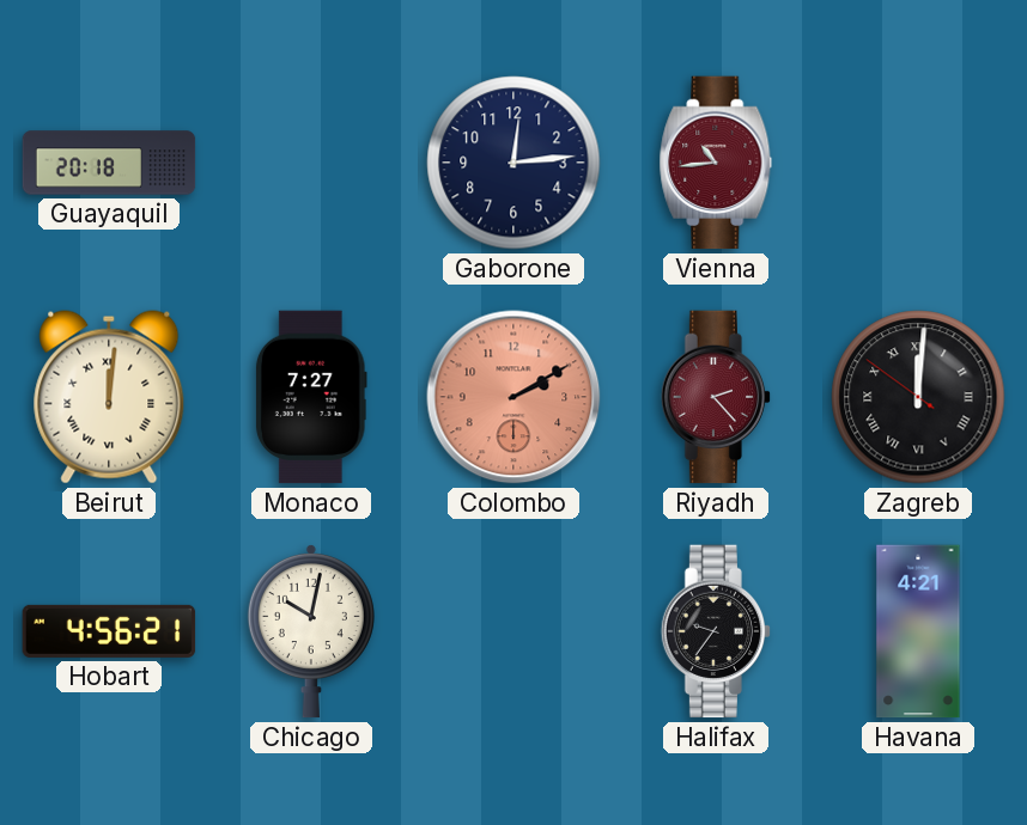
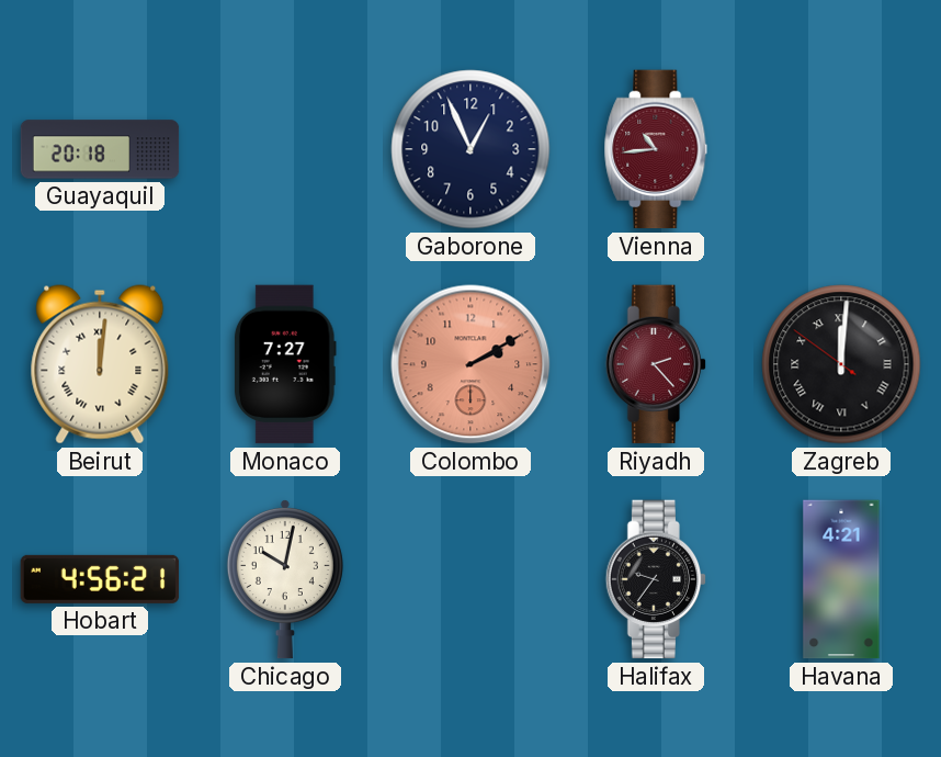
Gaborone: 12:14 -> 12:56
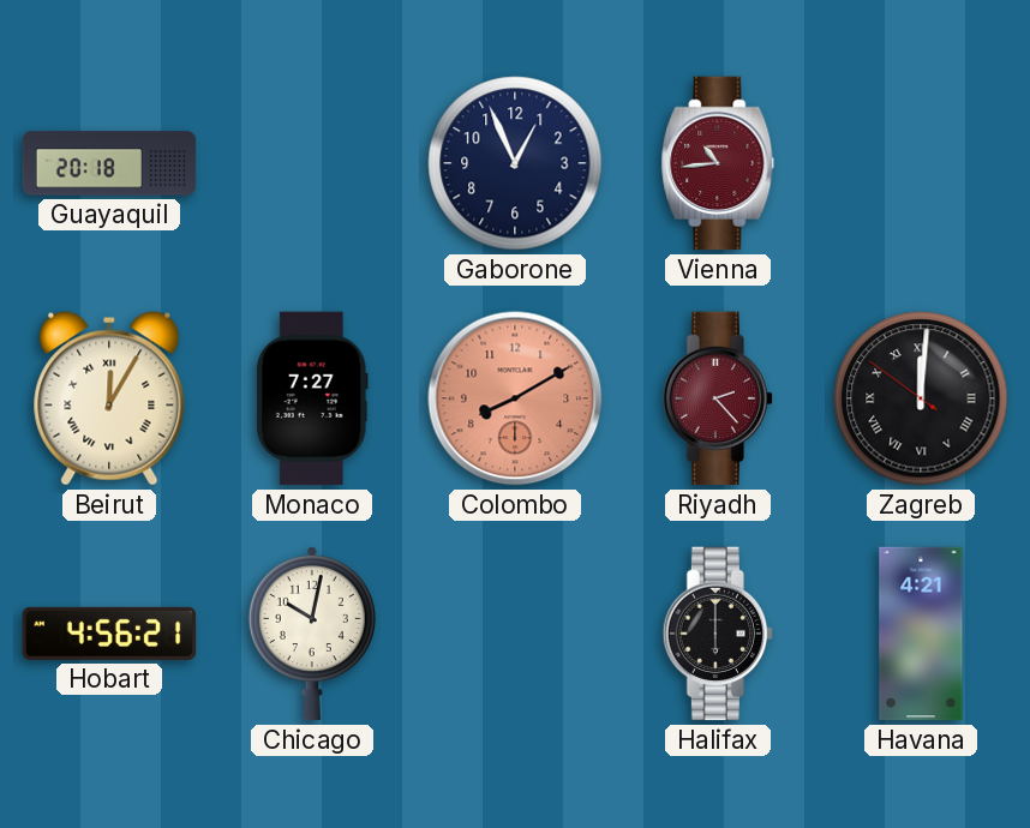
Beirut: 12:01 -> 12:05
Colombo: 2:10 -> 8:10
Halifax: 9:36 -> 6:00
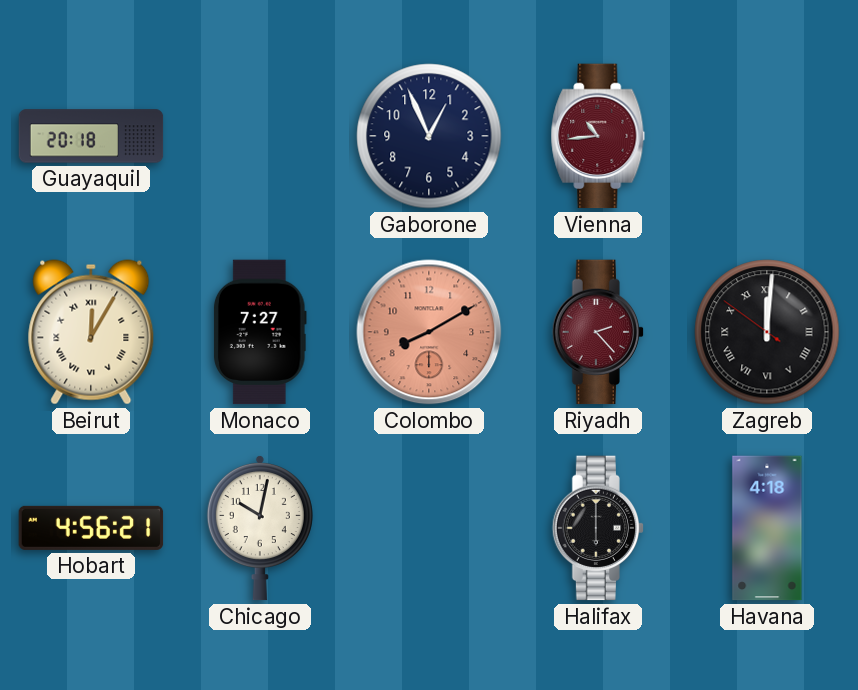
Havana: 4:21 -> 4:18
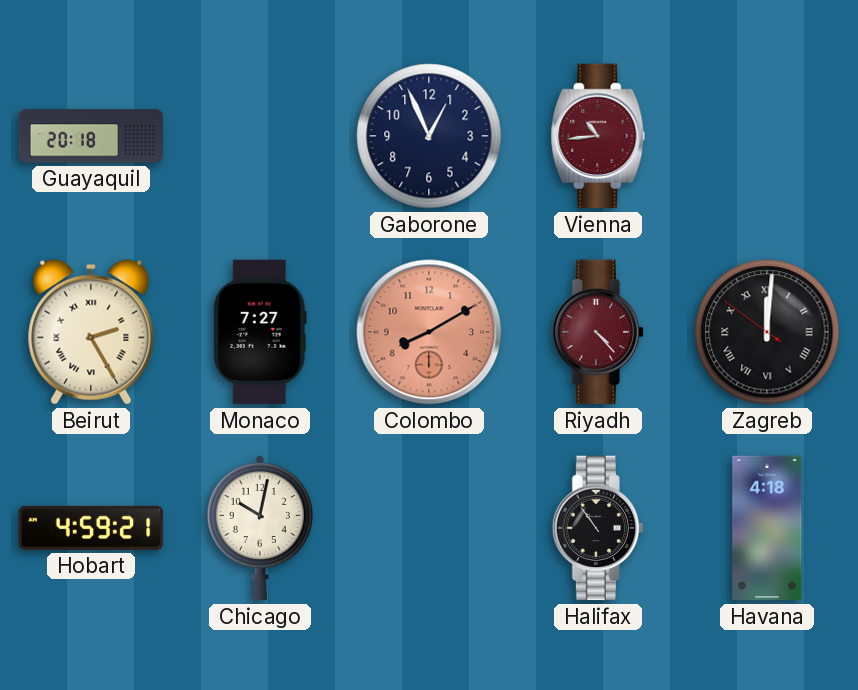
Beirut: 12:05 -> 2:25
Riyadh: 2:23 -> 4:23
Hobart: 4:56 -> 4:59
Halifax: 6:00 -> 10:54
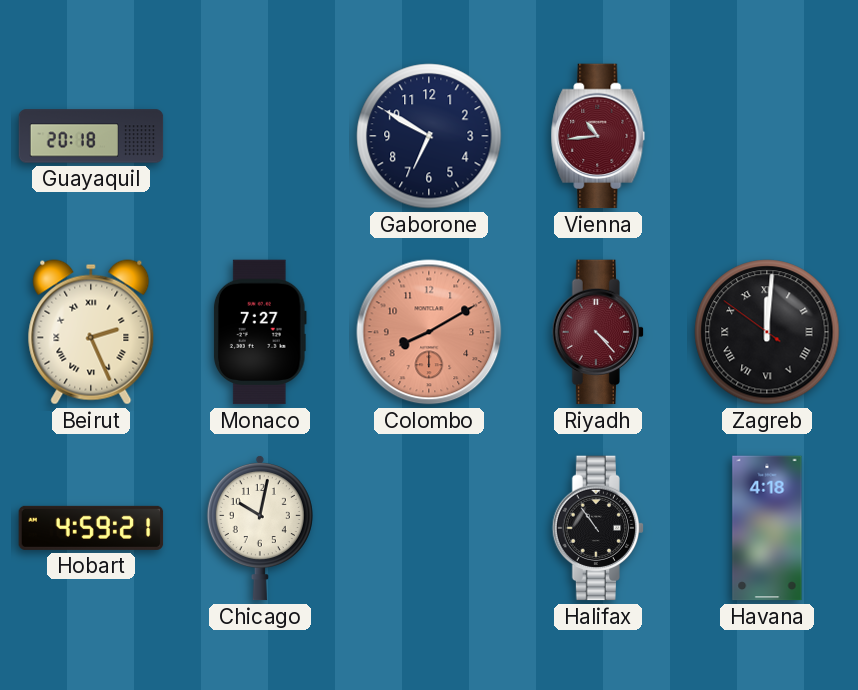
Gaborone: 12:56 -> 6:50
Beirut: 2:25 -> 2:26
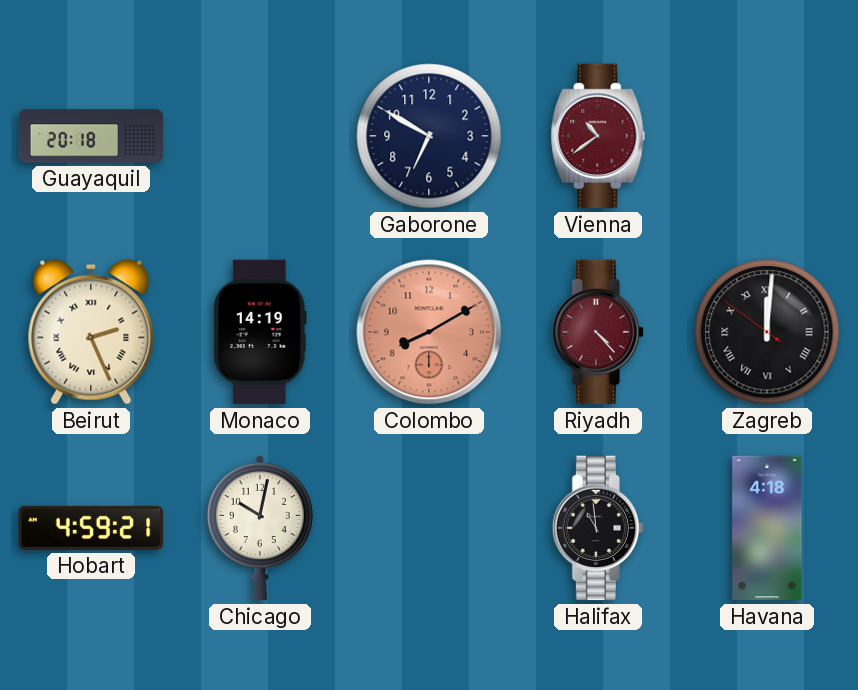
Vienna: 10:44 -> 10:39
Monaco: 7:27 -> 14:19
Halifax: 10:54 -> 10:59
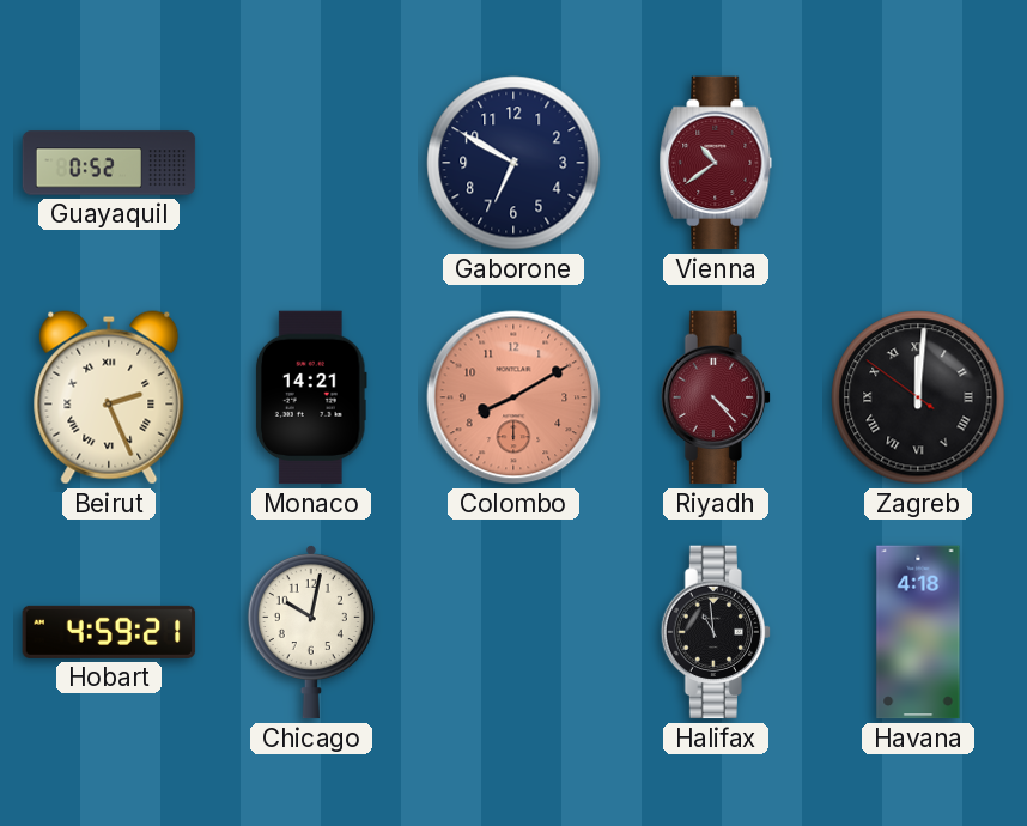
Guayaquil: 20:18 -> 0:52
Monaco: 14:19 -> 14:21
